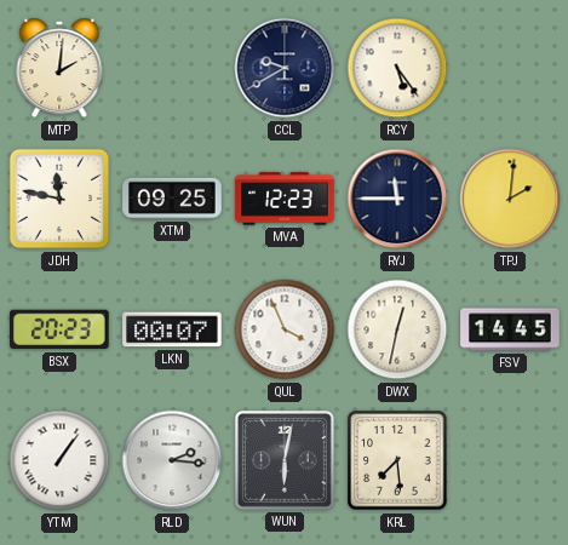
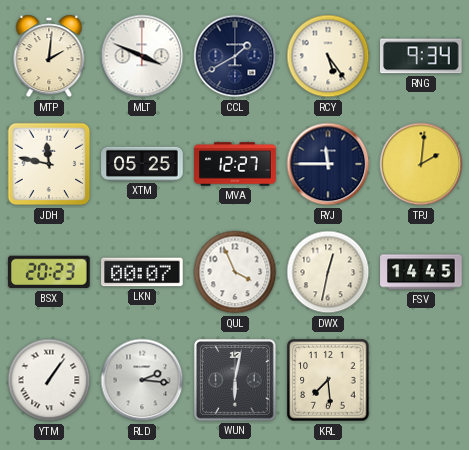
MLT: none -> 3:49
CCL: 9:40 -> 1:40
RNG: none -> 9:34
XTM: 09:25 -> 05:25
MVA: 12:23 -> 12:27
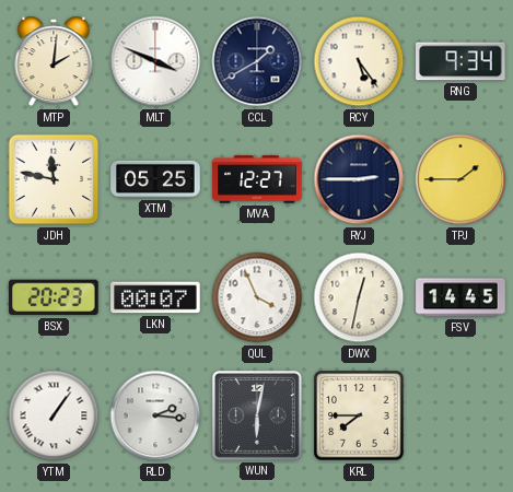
RYJ: 11:45 -> 2:45
TPJ: 2:01 -> 1:45
KRL: 7:29 -> 7:45
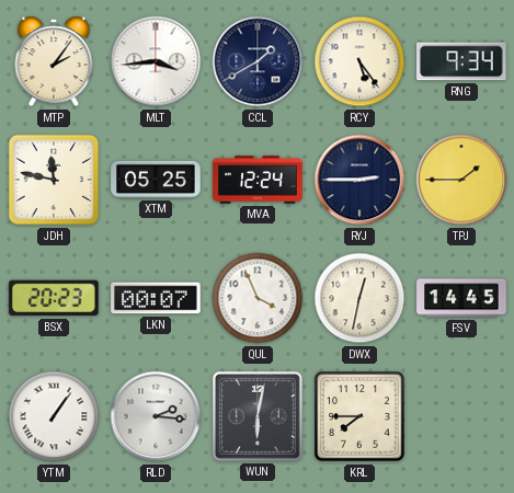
MTP: 2:01 -> 2:06
MLT: 3:49 -> 3:44
MVA: 12:27 -> 12:24
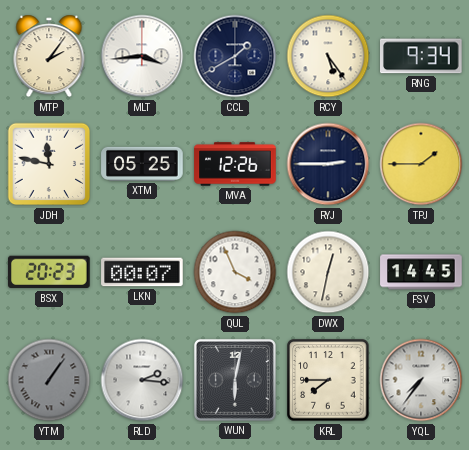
MVA: 12:24 -> 12:26
YTM dial: white -> grey
YQL: none -> 7:36
